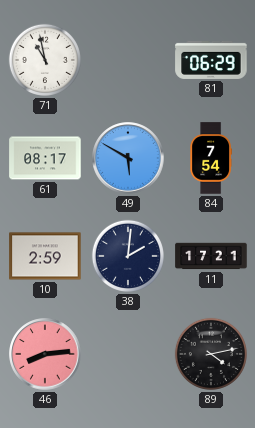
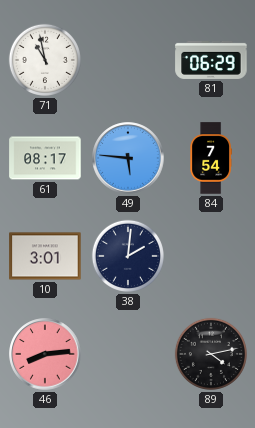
49: 5:50 -> 5:46
10: 2:59 -> 3:01
11: 17:21 -> none
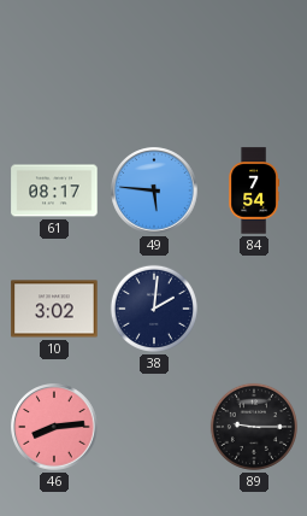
71: 10:58 -> none
81: 06:29 -> none
10: 3:01 -> 3:02
89: 4:13 -> 9:15
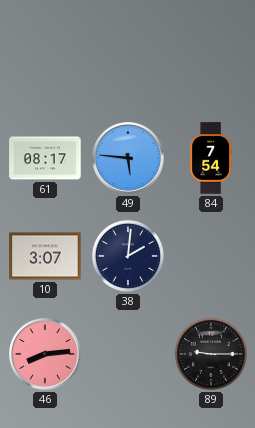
10: 3:02 -> 3:07
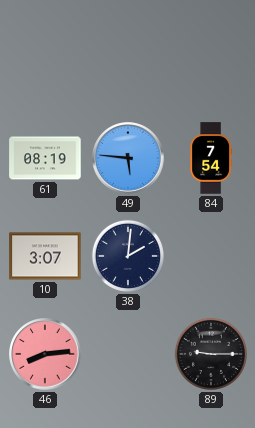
61: 08:17 -> 08:19
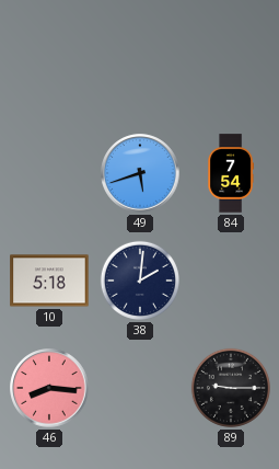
61: 08:19 -> none
49: 5:46 -> 5:42
10: 3:07 -> 5:18
46: 8:14 -> 8:16
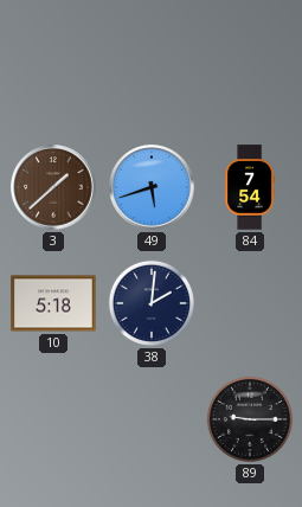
3: none -> 1:38
46: 8:16 -> none
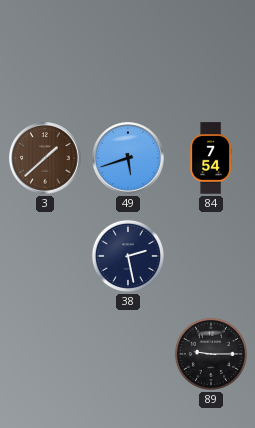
10: 5:18 -> none
38: 2:01 -> 2:28
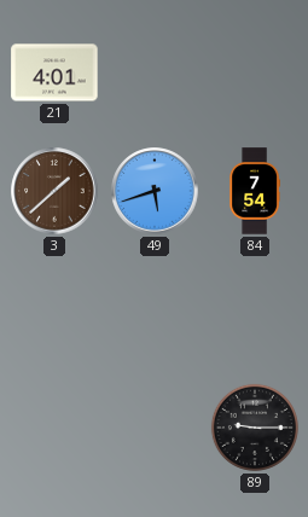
21: none -> 4:01
38: 2:28 -> none
